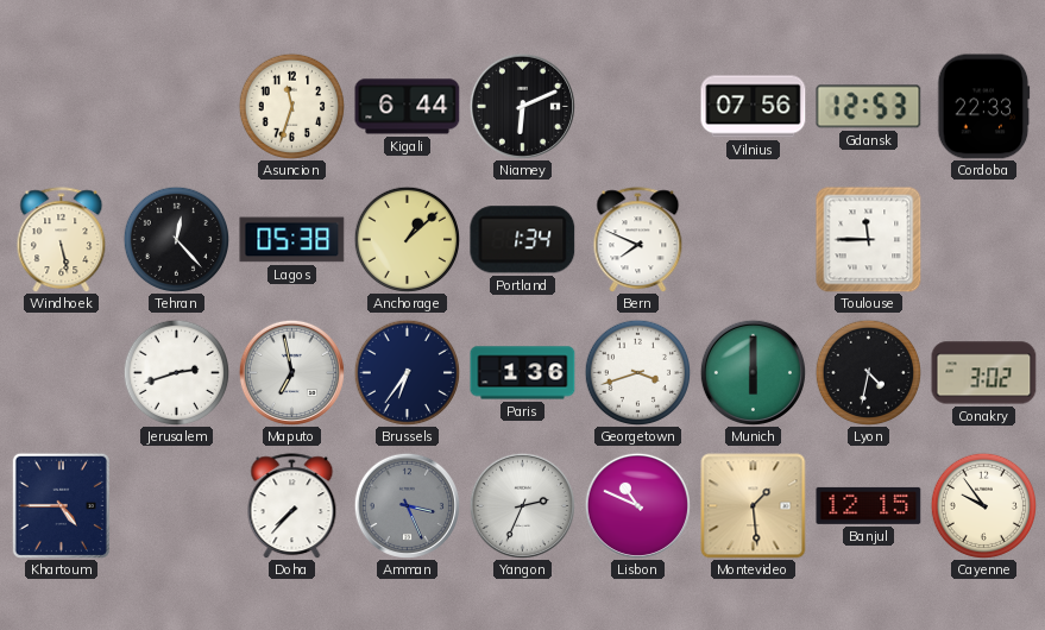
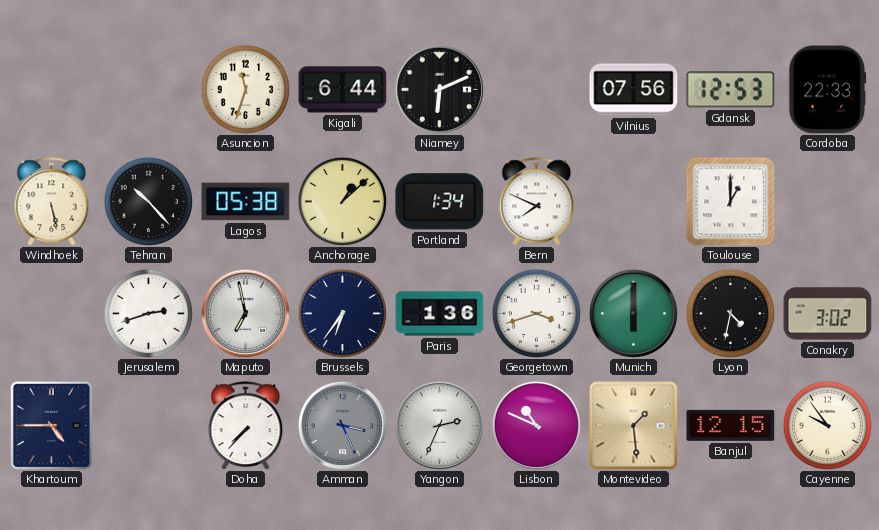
Tehran: 12:23 -> 10:23
Toulouse: 11:45 -> 1:00
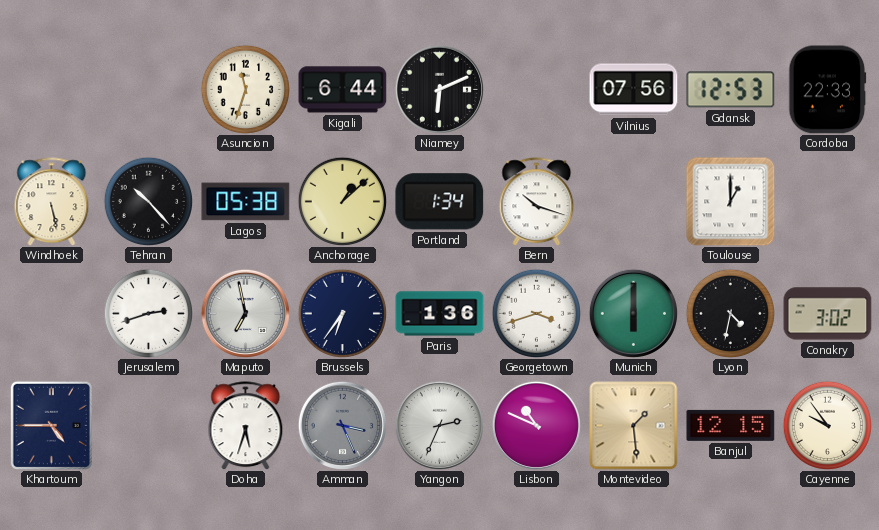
Bern: 7:49 -> 10:18
Doha: 7:37 -> 5:33
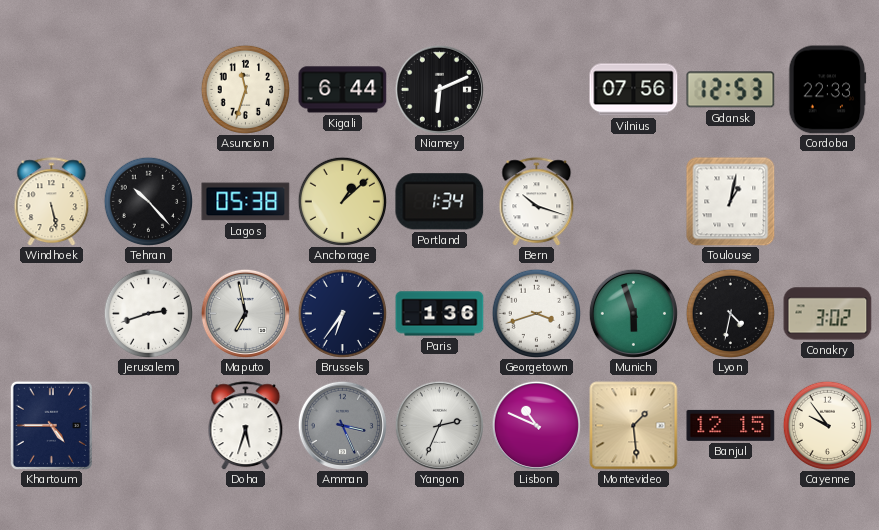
Toulouse: 1:00 -> 1:02
Munich: 6:00 -> 5:57
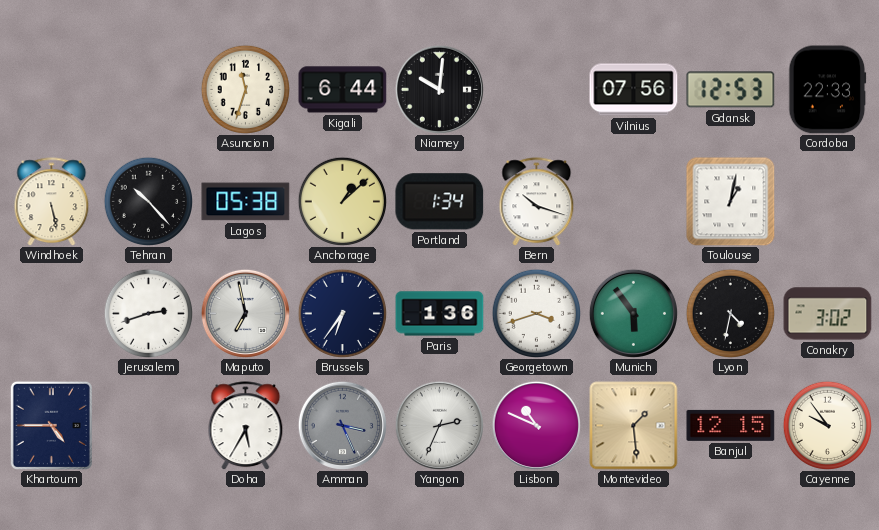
Niamey: 6:11 -> 10:01
Munich: 5:57 -> 5:54
Doha: 5:33 -> 5:35
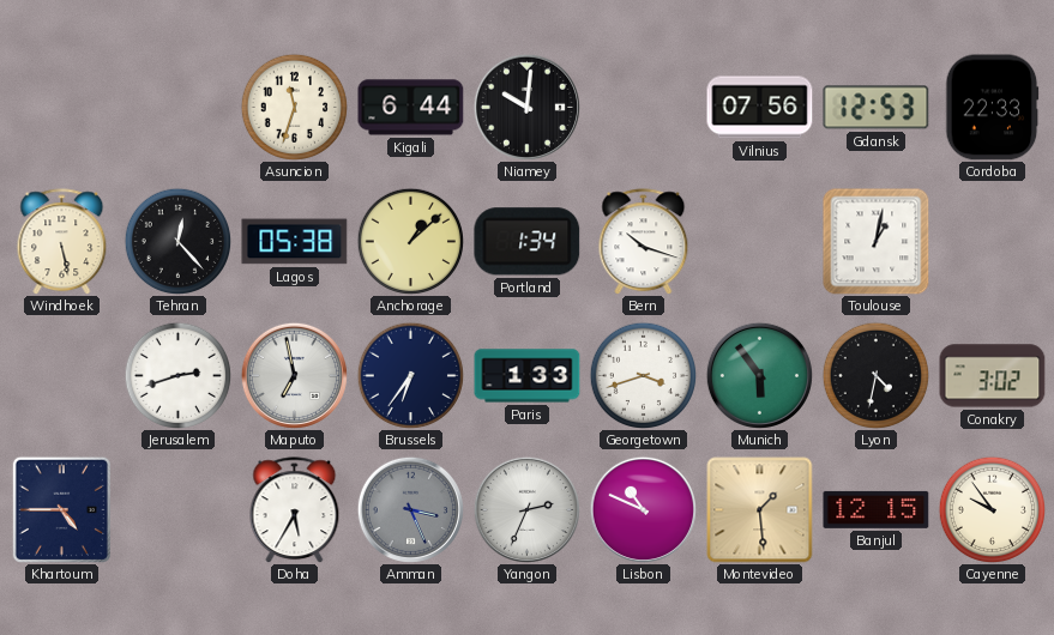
Tehran: 10:23 -> 12:23
Paris: 1:36 -> 1:33
